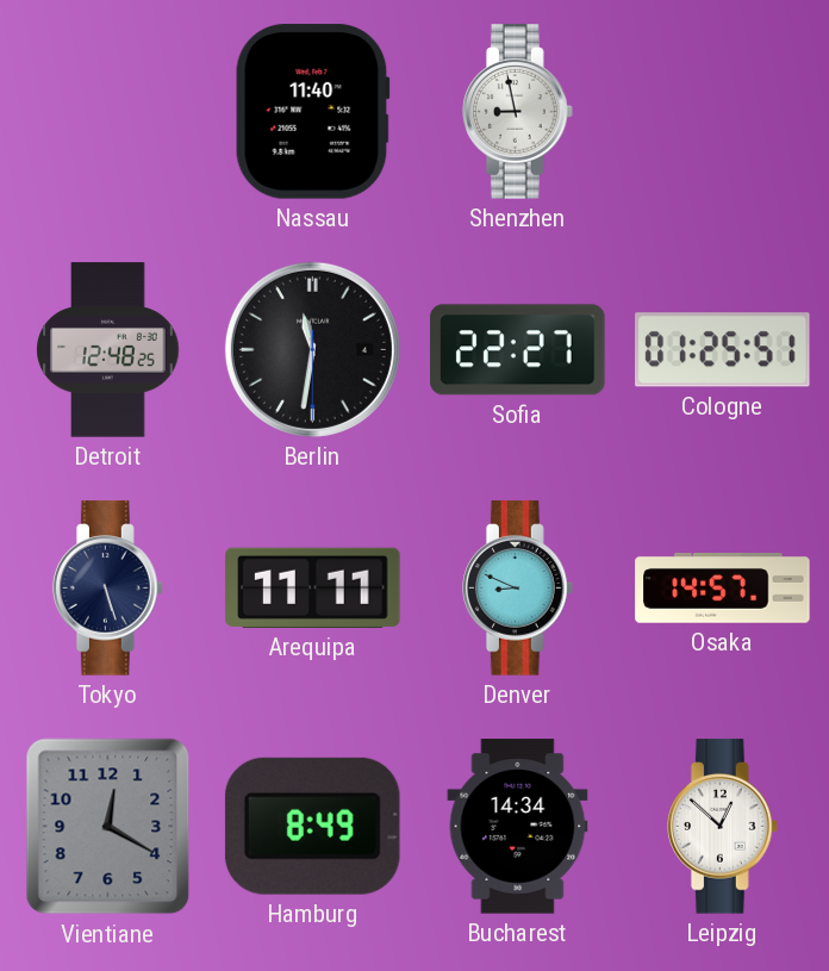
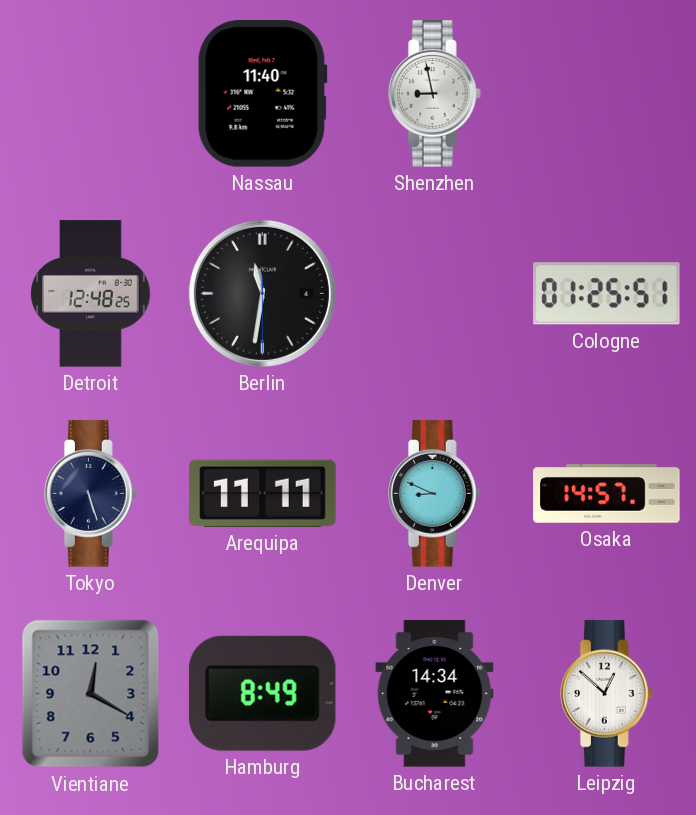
Sofia: 22:27 -> none
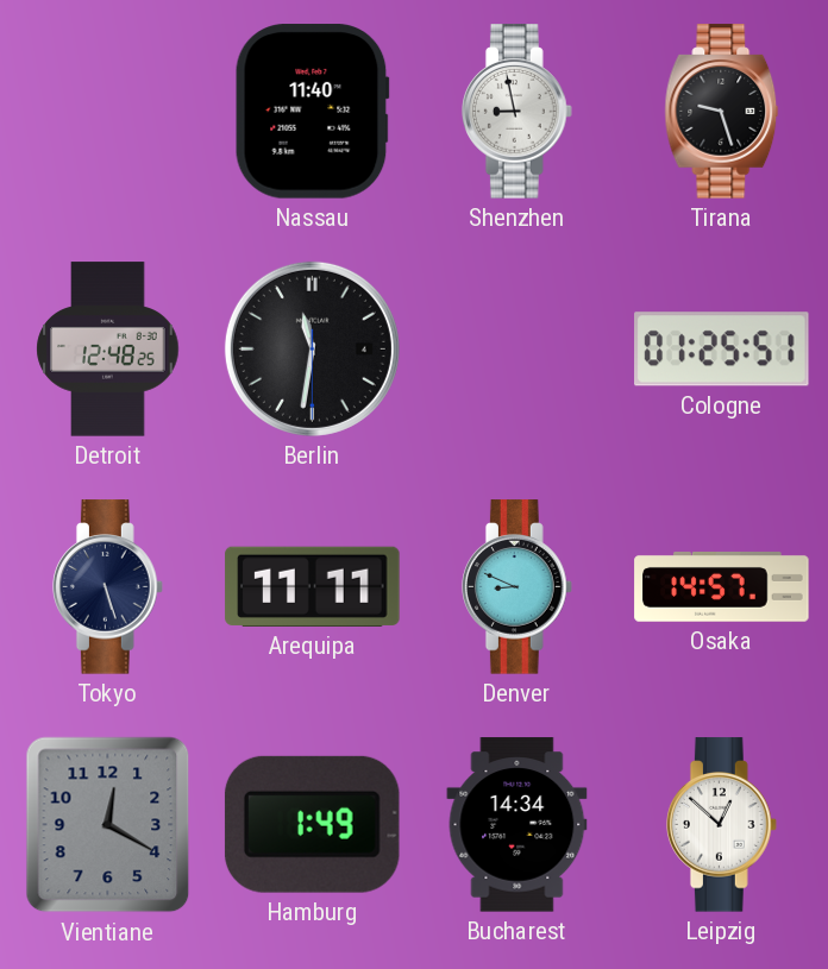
Tirana: none -> 9:27
Hamburg: 8:49 -> 1:49
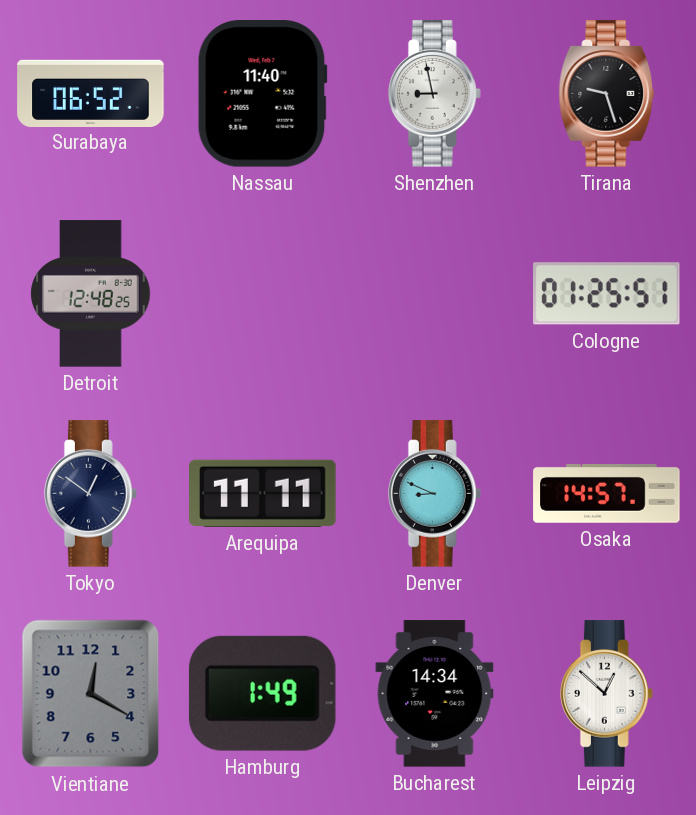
Surabaya: none -> 06:52
Berlin: 11:31 -> none
Tokyo: 5:27 -> 12:51
